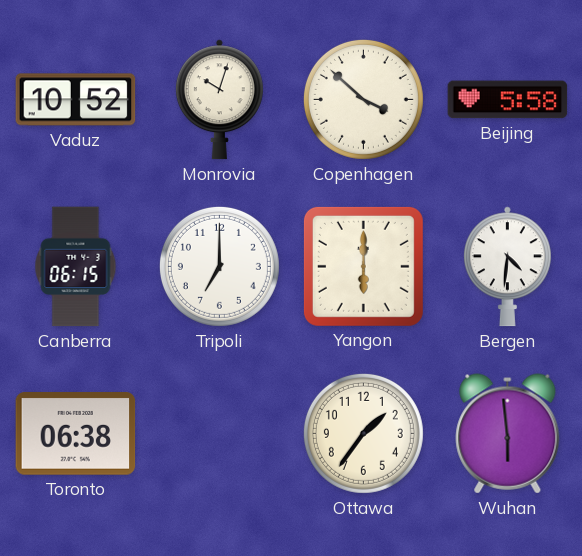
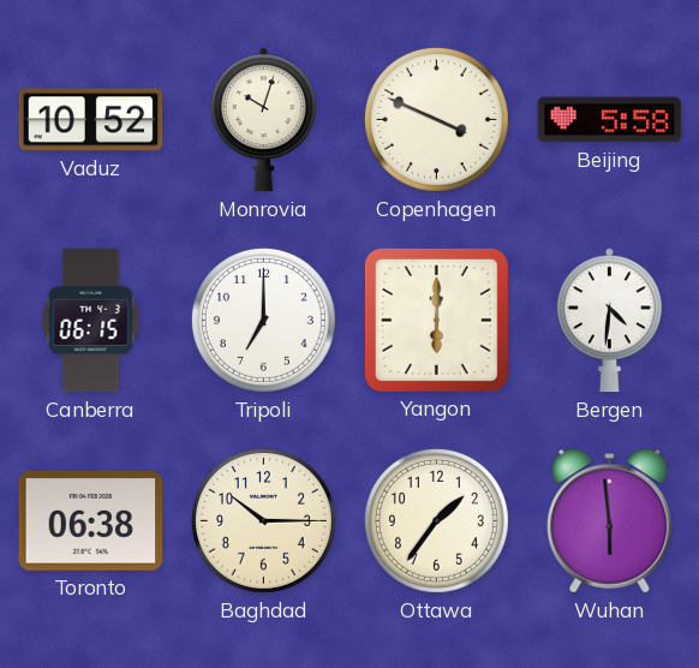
Copenhagen: 3:52 -> 3:49
Baghdad: none -> 10:15
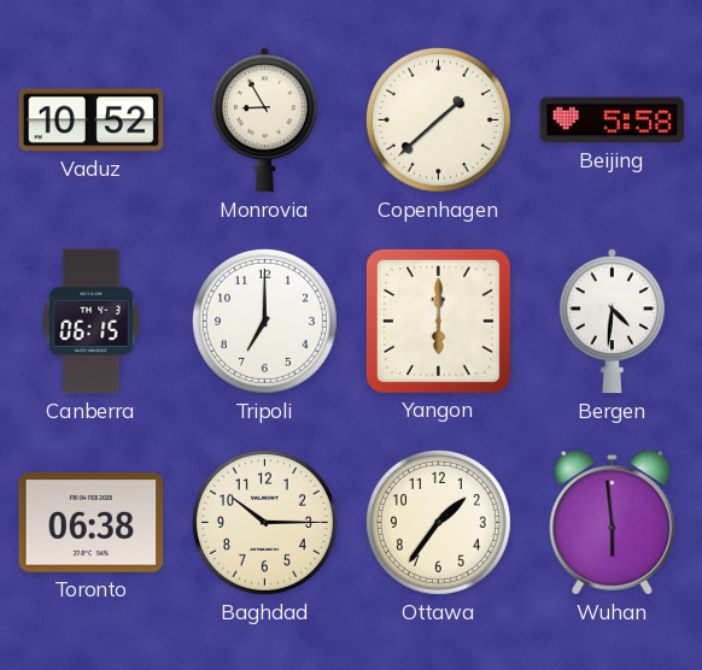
Monrovia: 10:03 -> 8:55
Copenhagen: 3:49 -> 1:38
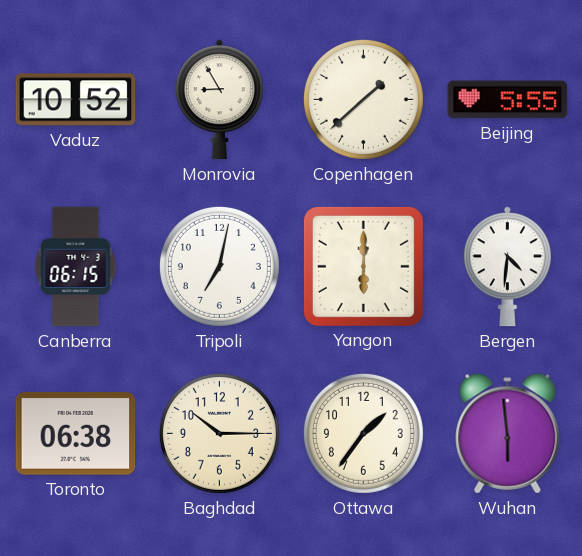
Beijing: 5:58 -> 5:55
Tripoli: 7:00 -> 7:02
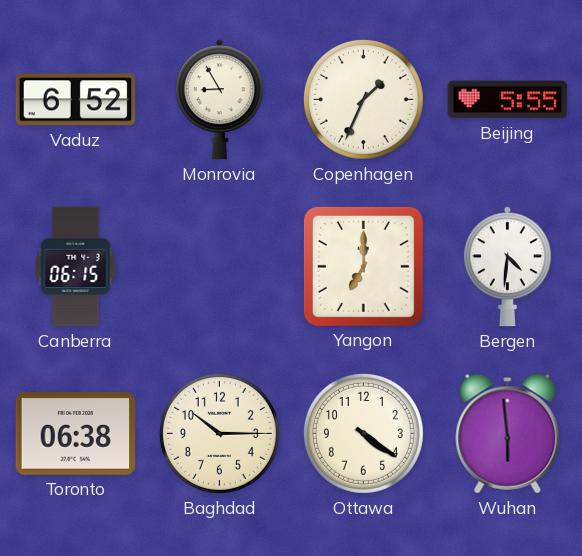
Vaduz: 10:52 -> 6:52
Copenhagen: 1:38 -> 1:34
Tripoli: 7:02 -> none
Yangon: 6:00 -> 7:00
Ottawa: 1:36 -> 4:21
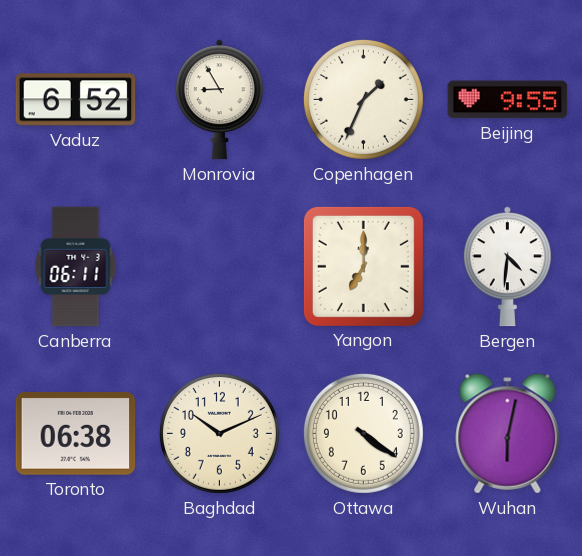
Beijing: 5:55 -> 9:55
Canberra: 06:15 -> 06:11
Baghdad: 10:15 -> 10:11
Wuhan: 5:59 -> 6:02
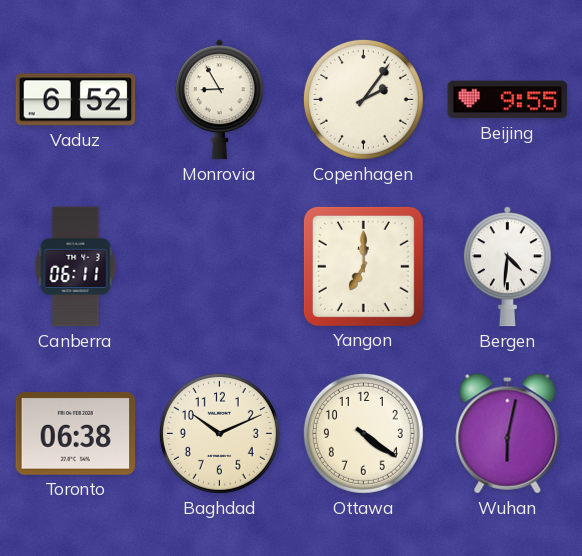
Copenhagen: 1:34 -> 2:06
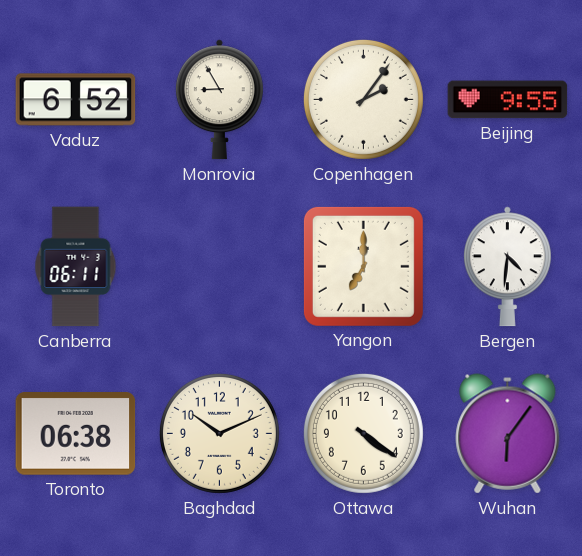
Wuhan: 6:02 -> 6:06
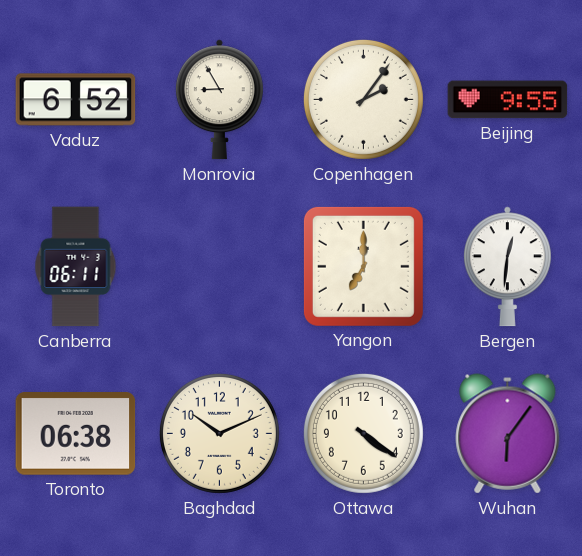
Bergen: 4:31 -> 12:31
